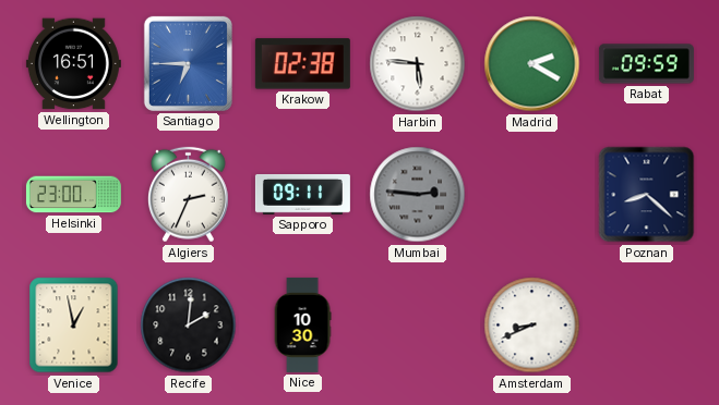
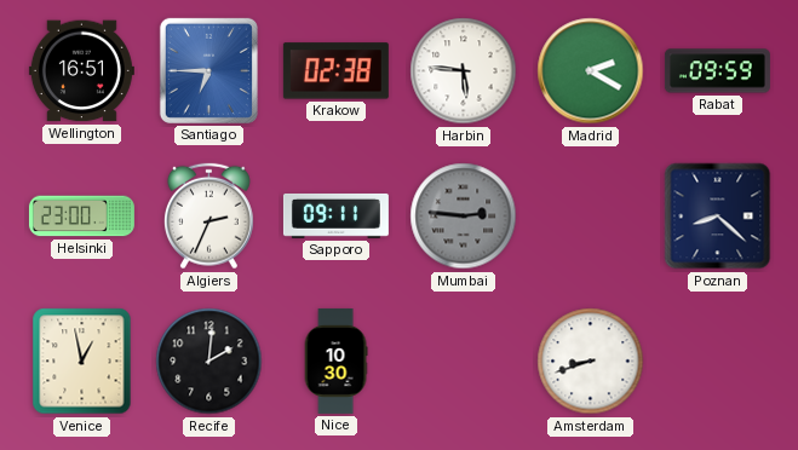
Amsterdam: 8:41 -> 8:42
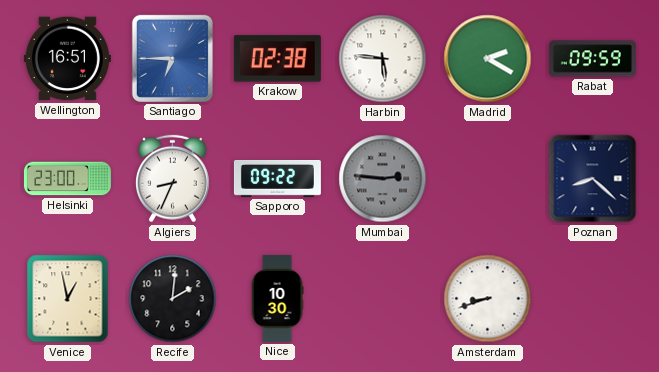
Algiers: 2:34 -> 8:34
Sapporo: 09:11 -> 09:22
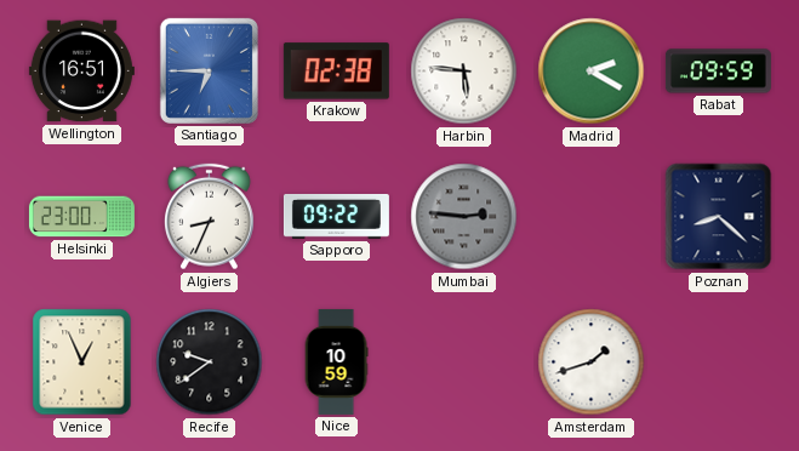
Venice: 12:58 -> 12:56
Recife: 2:01 -> 9:39
Nice: 10:30 -> 10:59
Amsterdam: 8:42 -> 1:42
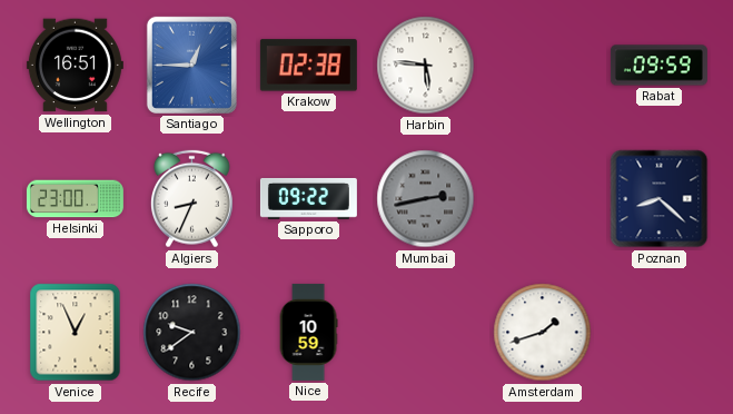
Santiago: 6:45 -> 12:45
Madrid: 2:20 -> none
Mumbai: 2:46 -> 2:43
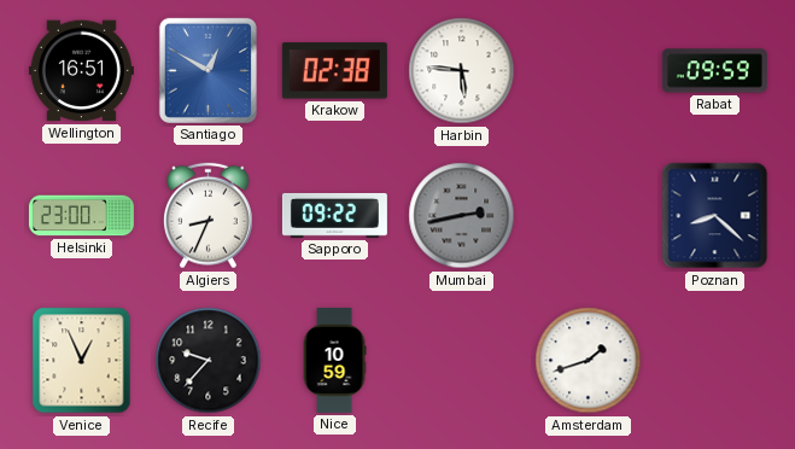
Santiago: 12:45 -> 12:50
Recife: 9:39 -> 9:37
